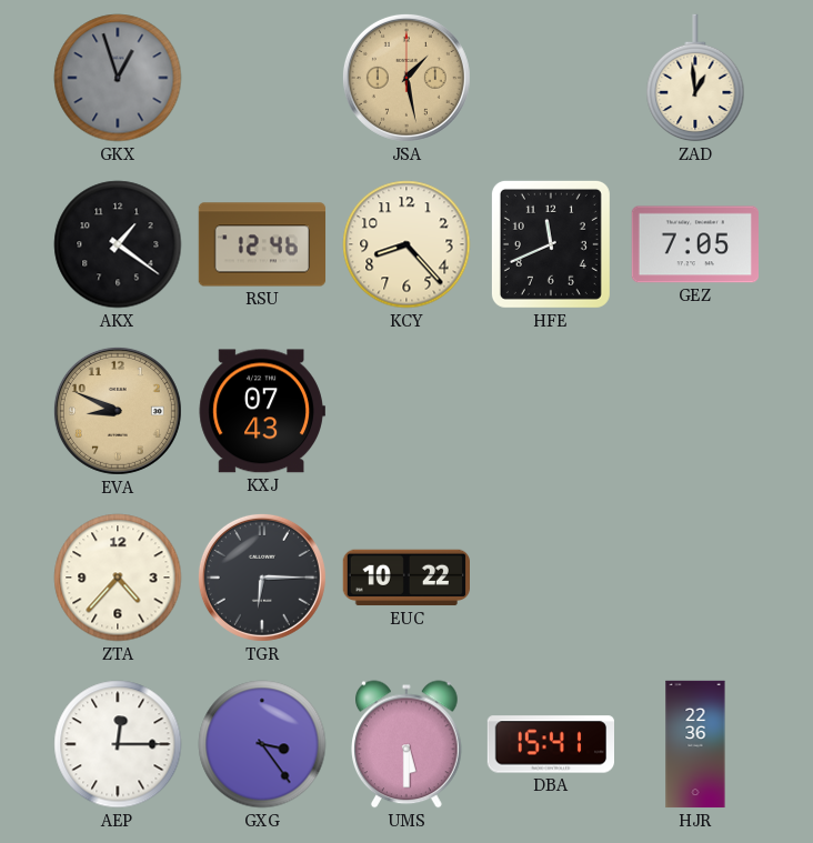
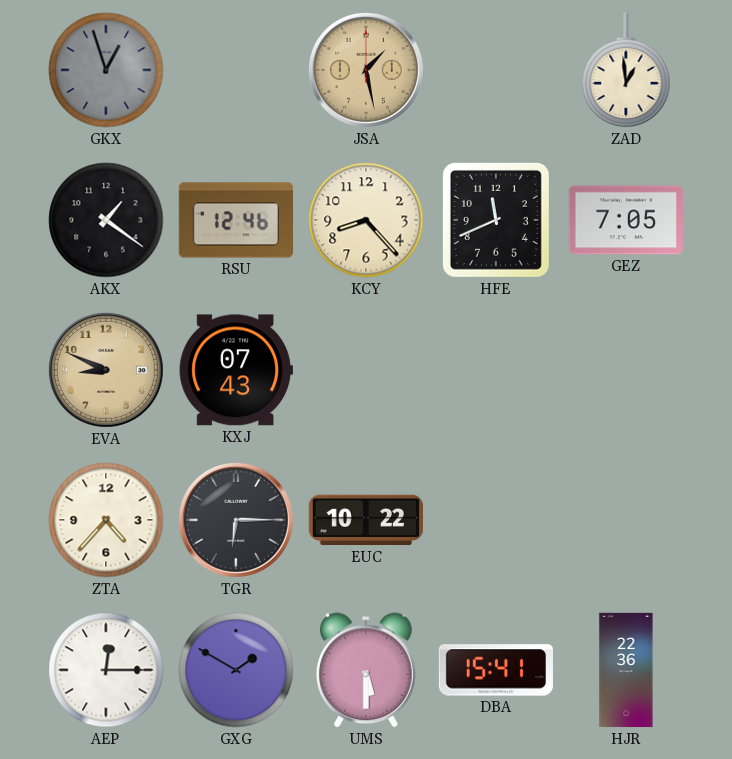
GXG: 3:24 -> 1:50
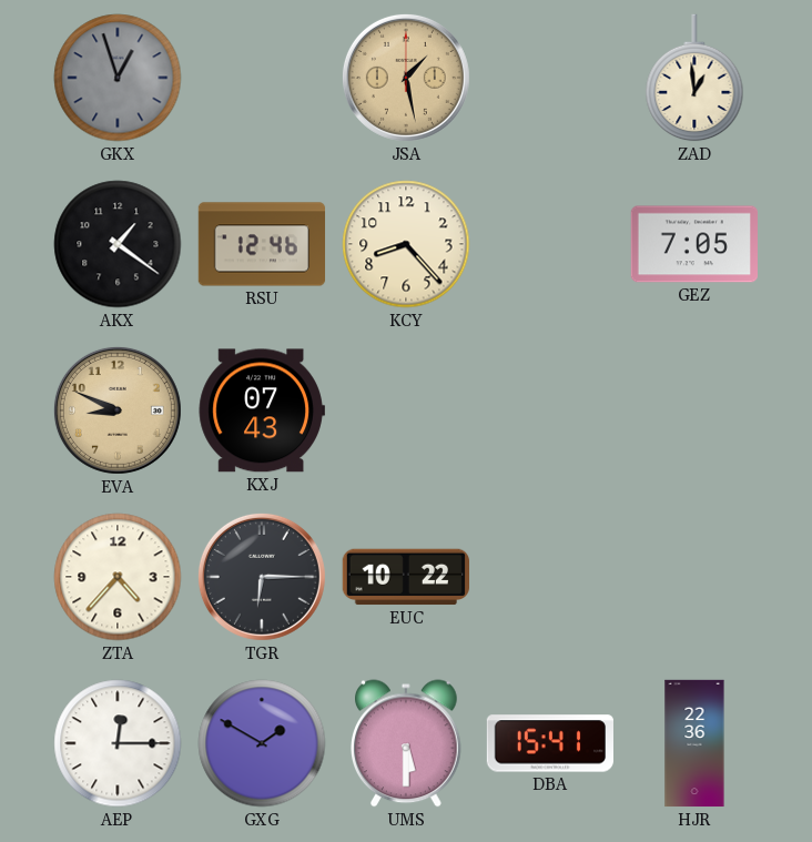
HFE: 11:41 -> none
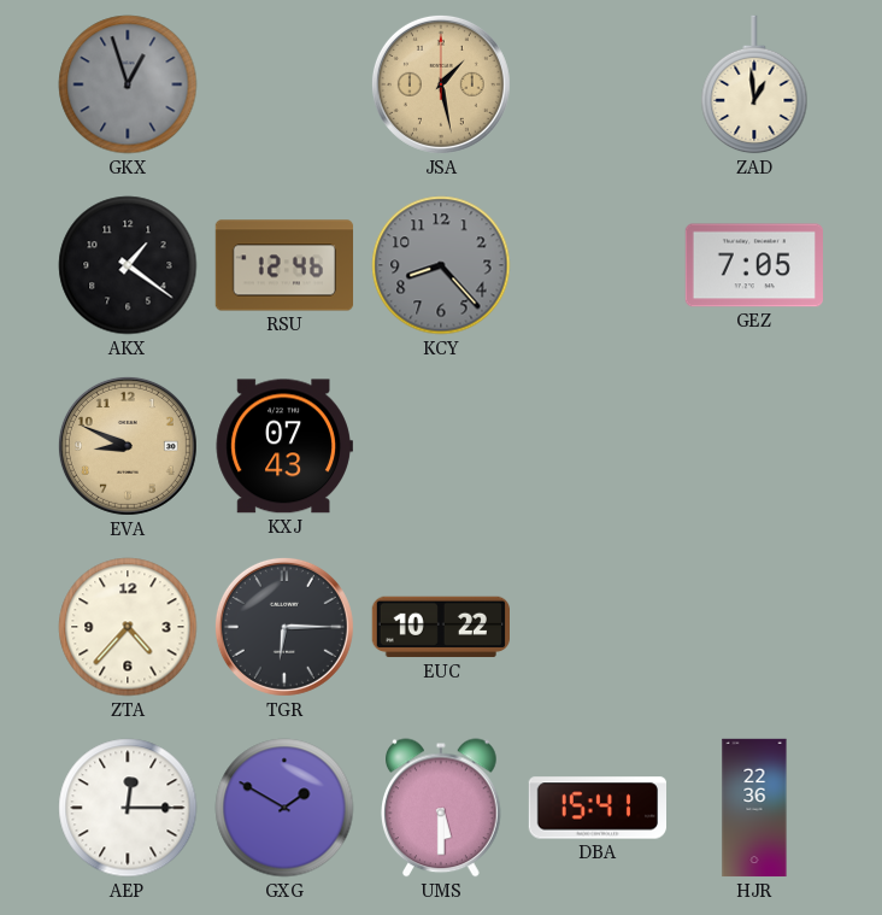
KCY dial: cream -> grey
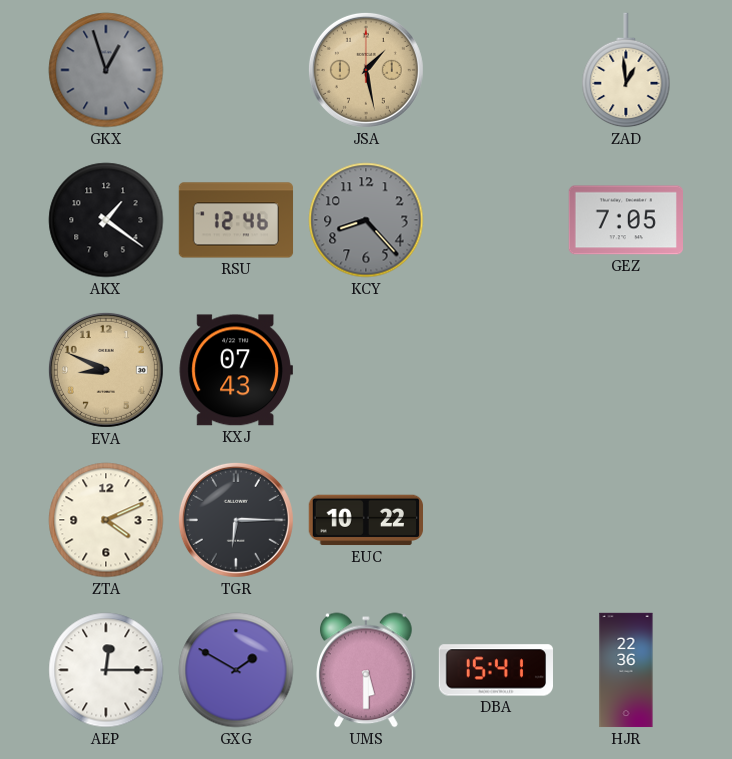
ZTA: 4:37 -> 4:11
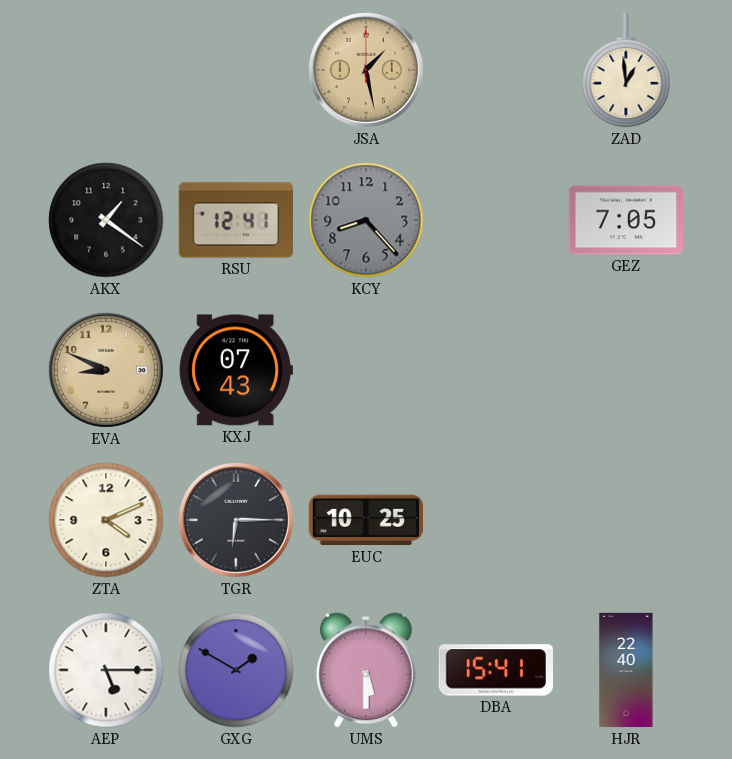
GKX: 12:57 -> none
RSU: 12:46 -> 12:41
EUC: 10:22 -> 10:25
AEP: 12:15 -> 5:15
HJR: 22:36 -> 22:40
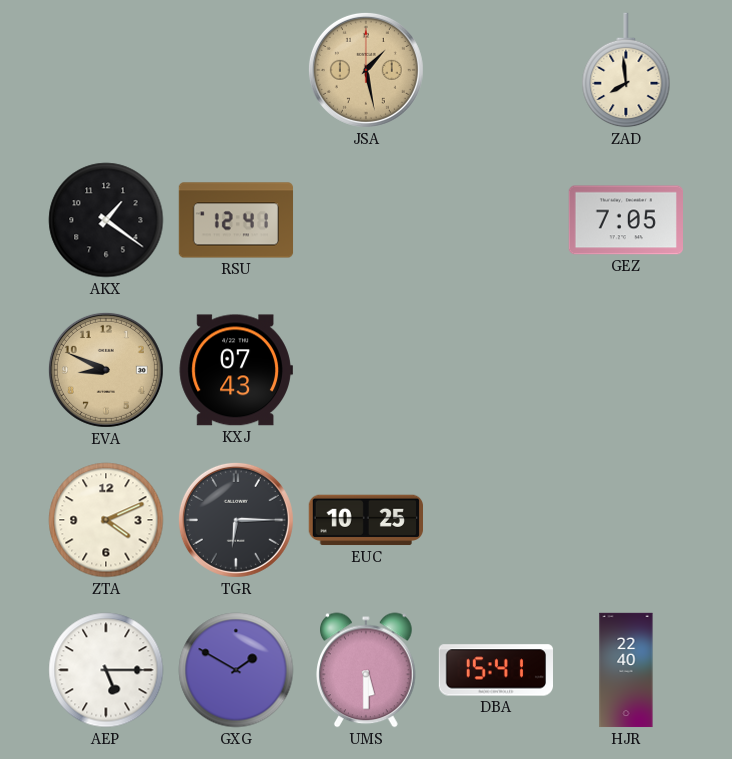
ZAD: 12:59 -> 7:59
KCY: 8:23 -> none
